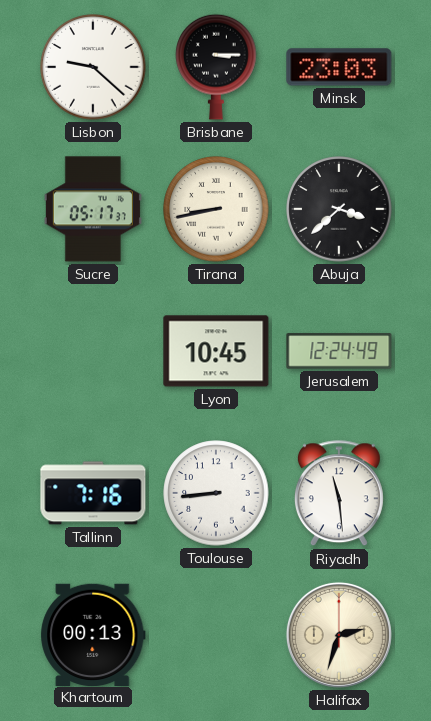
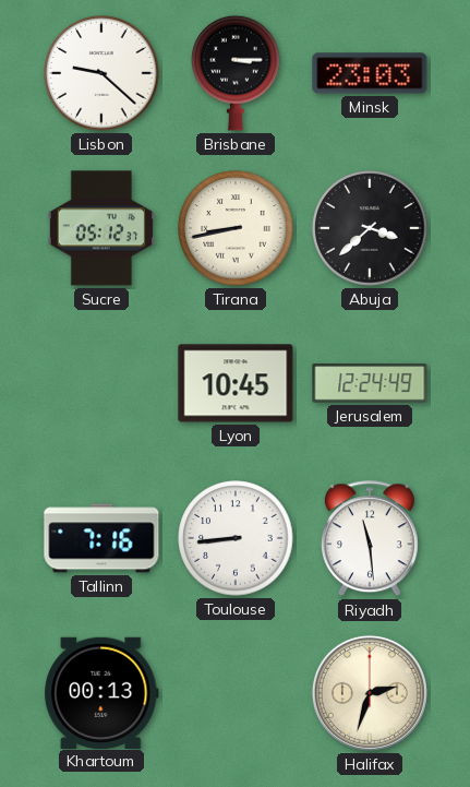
Sucre: 05:17 -> 05:12
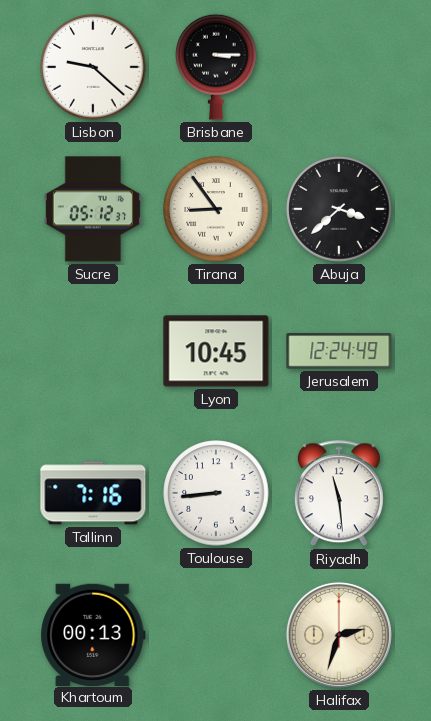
Minsk: 23:03 -> none
Tirana: 8:43 -> 8:54
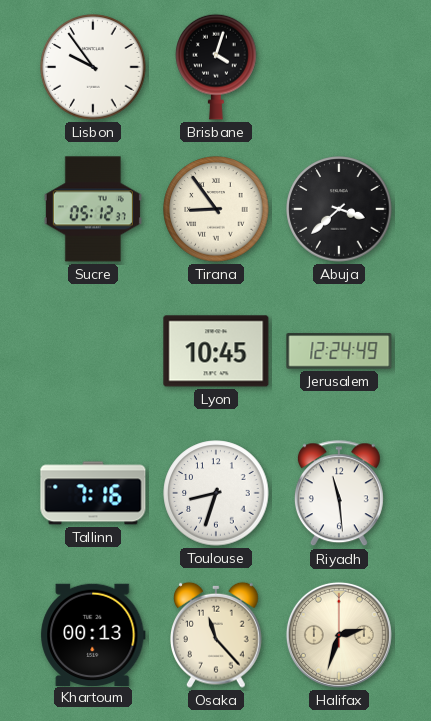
Lisbon: 9:22 -> 9:54
Brisbane: 3:15 -> 4:03
Toulouse: 8:44 -> 8:33
Osaka: none -> 11:23
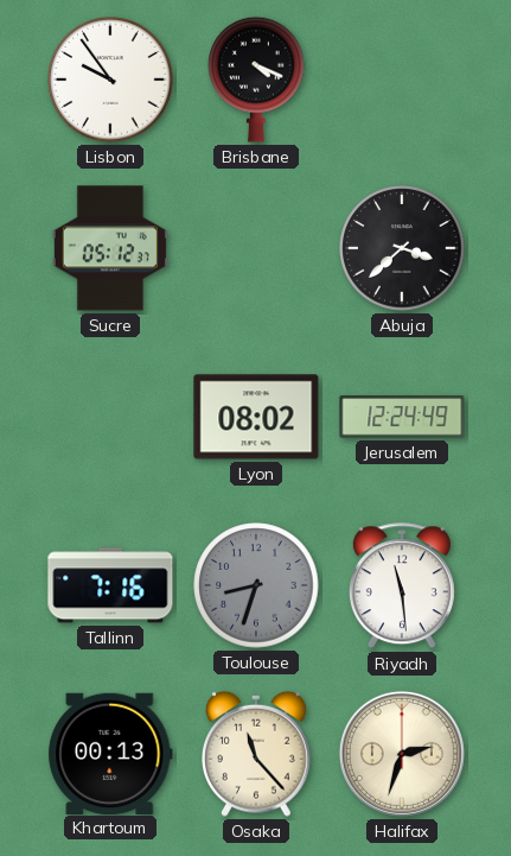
Brisbane: 4:03 -> 4:19
Tirana: 8:54 -> none
Lyon: 10:45 -> 08:02
Toulouse dial: white -> grey
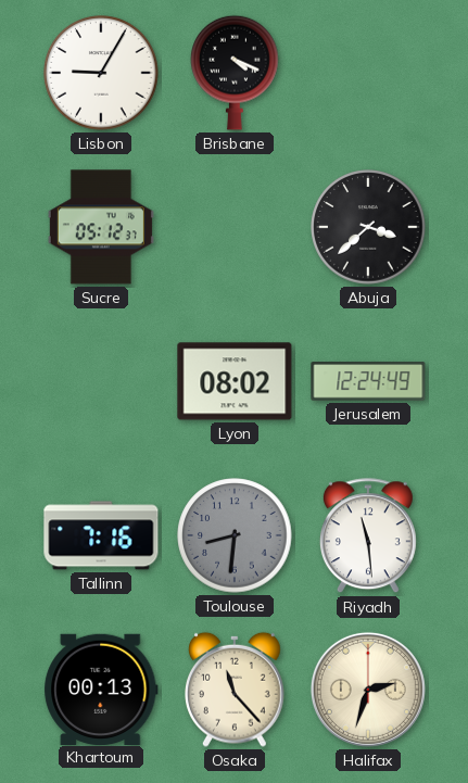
Lisbon: 9:54 -> 9:05
Toulouse: 8:33 -> 8:31
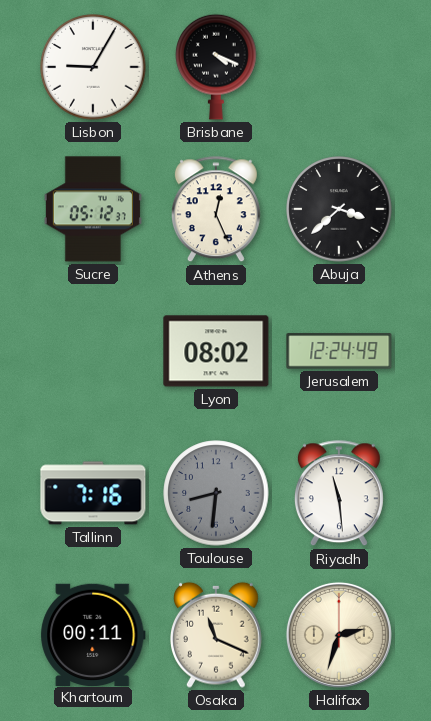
Athens: none -> 12:26
Khartoum: 00:13 -> 00:11
Osaka: 11:23 -> 11:19
